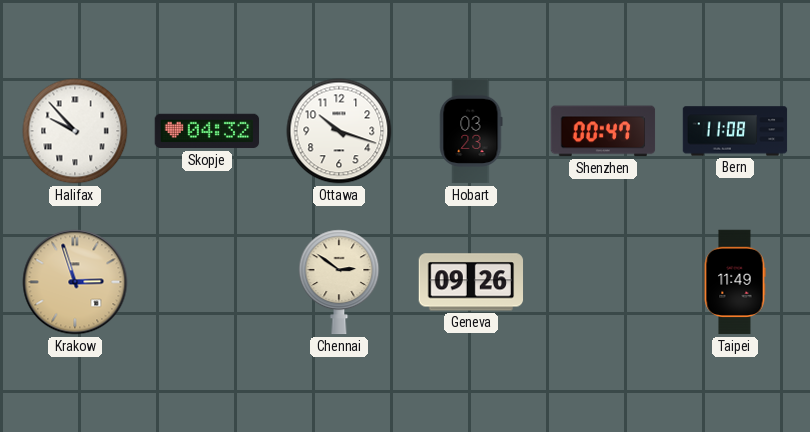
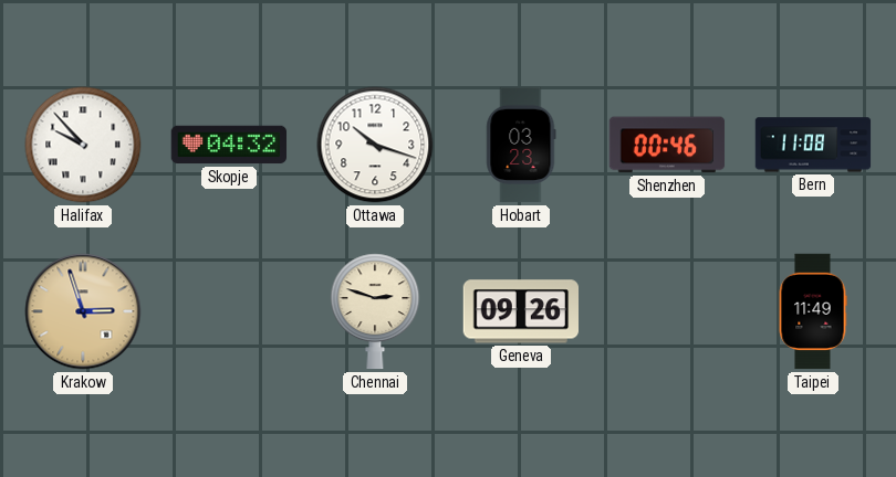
Shenzhen: 00:47 -> 00:46
Chennai: 2:51 -> 2:48
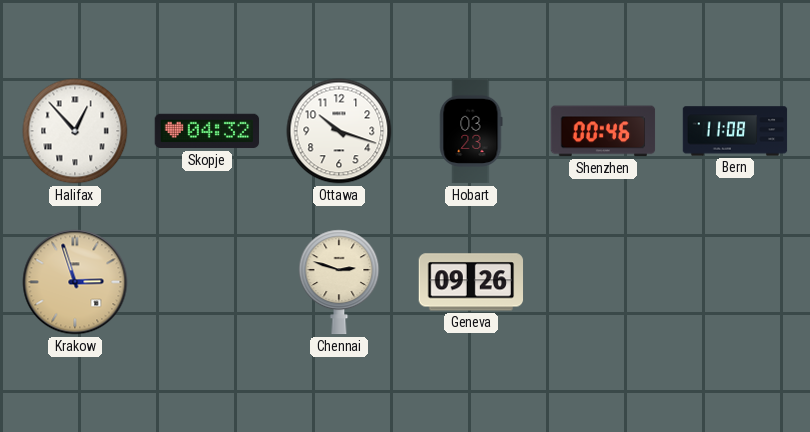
Halifax: 9:53 -> 12:53
Taipei: 11:49 -> none
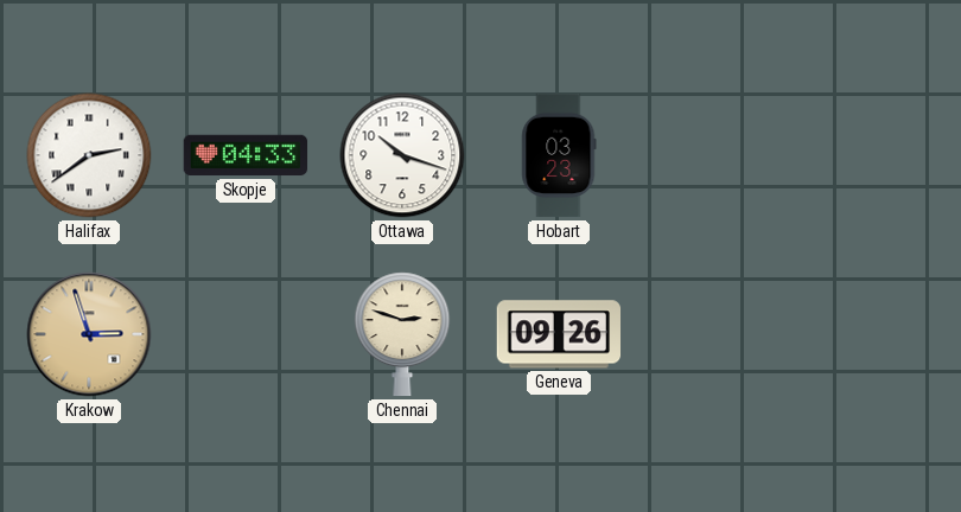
Halifax: 12:53 -> 2:39
Skopje: 04:32 -> 04:33
Shenzhen: 00:46 -> none
Bern: 11:08 -> none
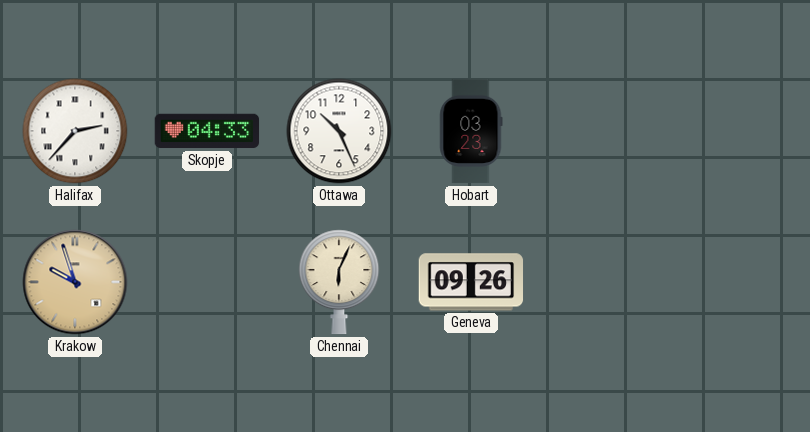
Halifax: 2:39 -> 2:37
Ottawa: 10:18 -> 10:26
Krakow: 2:57 -> 9:57
Chennai: 2:48 -> 6:04
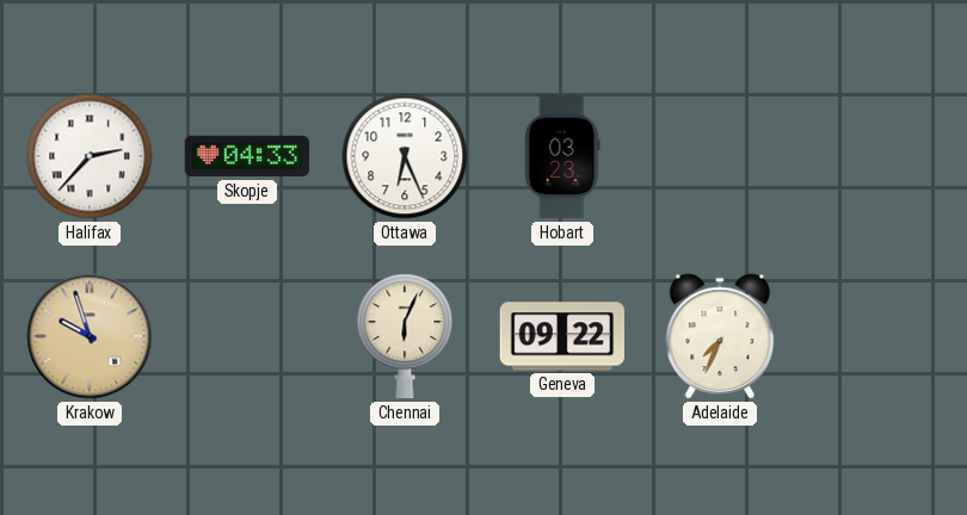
Ottawa: 10:26 -> 6:26
Geneva: 09:26 -> 09:22
Adelaide: none -> 7:34
